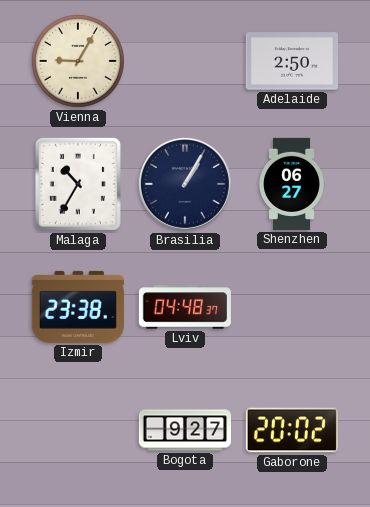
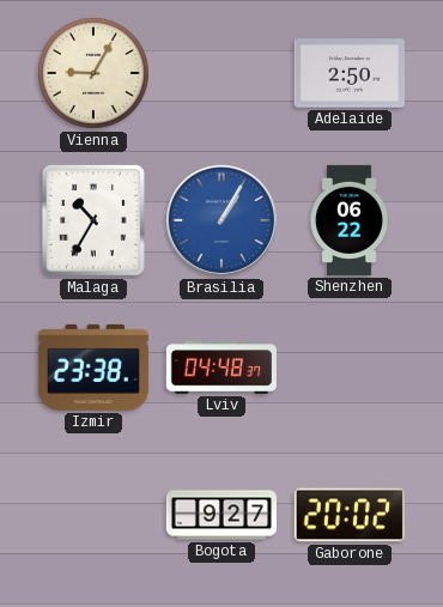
Brasilia dial: navy -> blue
Shenzhen: 06:27 -> 06:22
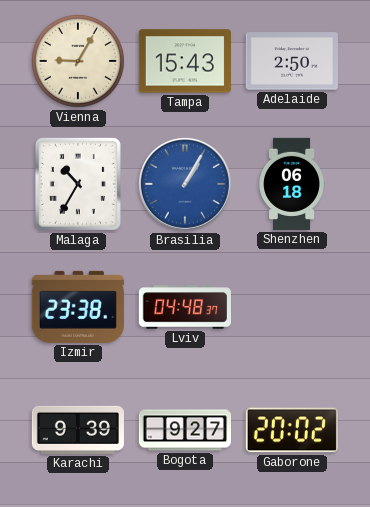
Tampa: none -> 15:43
Shenzhen: 06:22 -> 06:18
Karachi: none -> 9:39
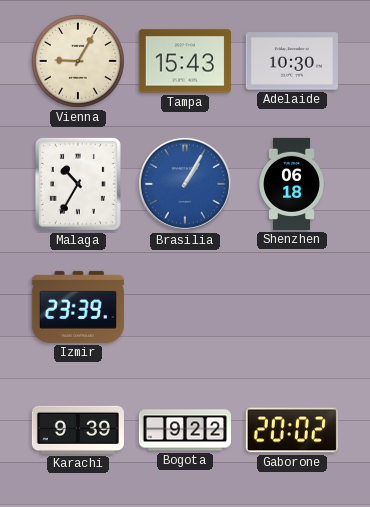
Adelaide: 2:50 -> 10:30
Izmir: 23:38 -> 23:39
Lviv: 04:48 -> none
Bogota: 9:27 -> 9:22
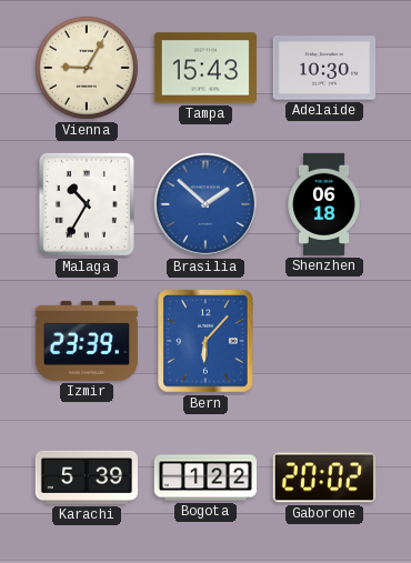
Brasilia: 1:05 -> 1:52
Bern: none -> 6:07
Karachi: 9:39 -> 5:39
Bogota: 9:22 -> 1:22
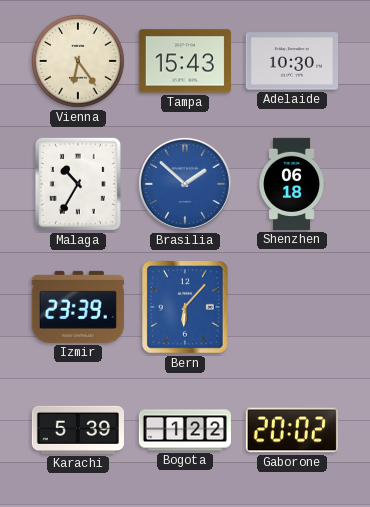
Vienna: 9:05 -> 6:24
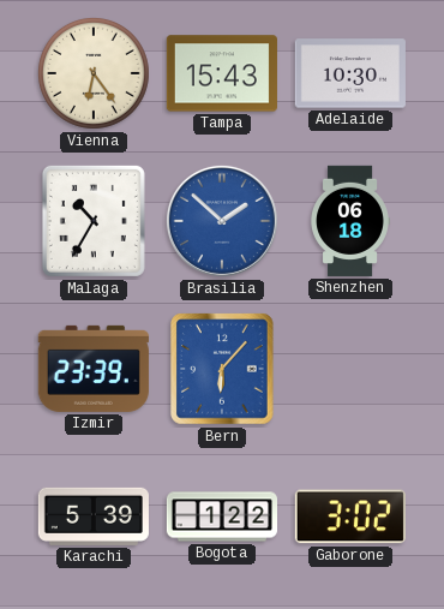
Gaborone: 20:02 -> 3:02
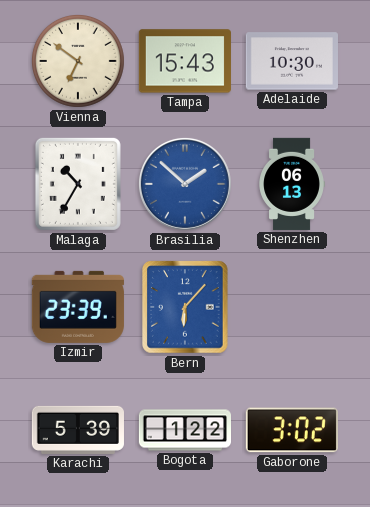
Vienna: 6:24 -> 6:51
Shenzhen: 06:18 -> 06:13
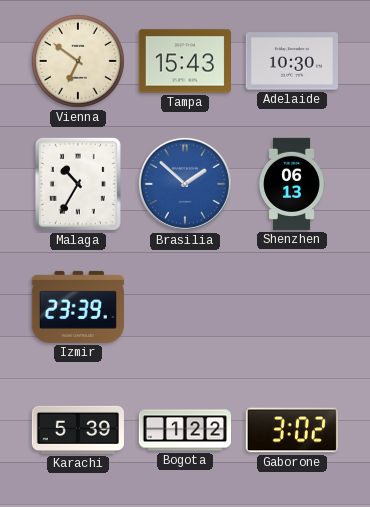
Bern: 6:07 -> none
